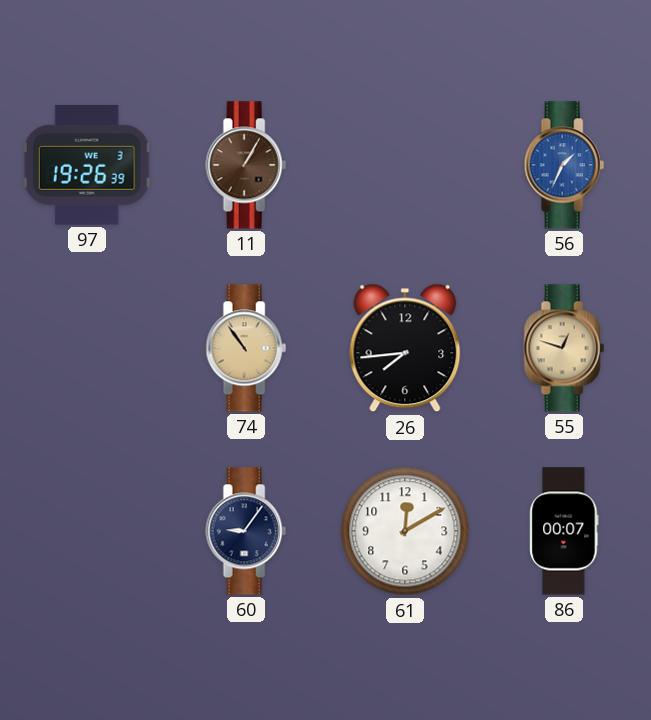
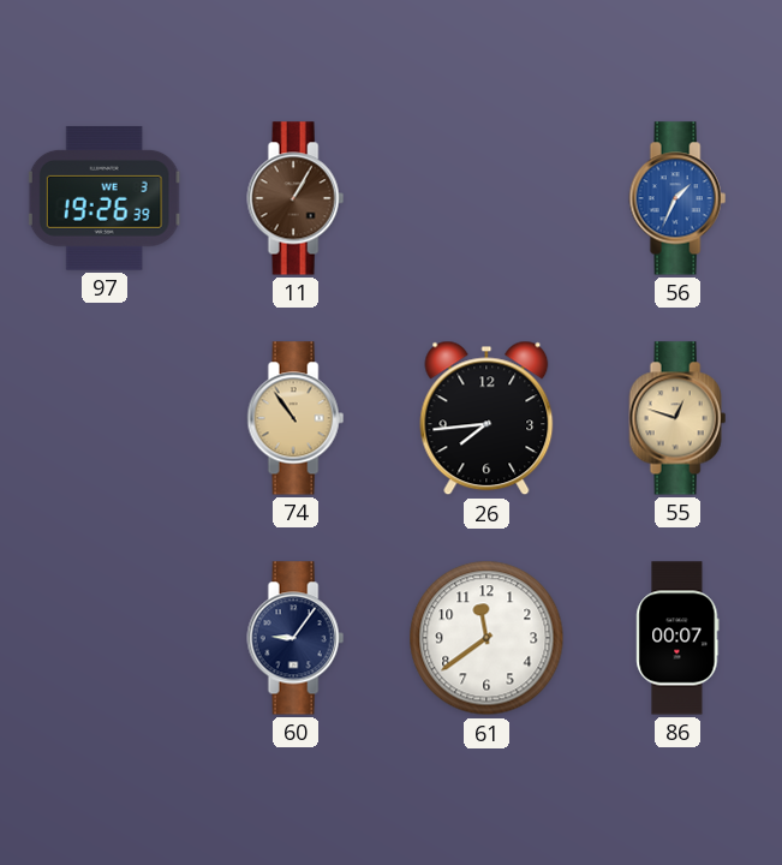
61: 12:10 -> 11:39
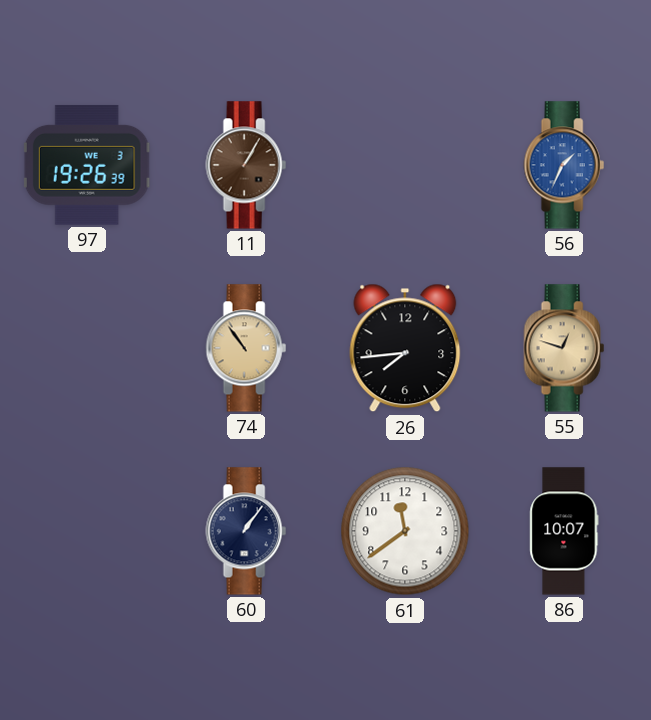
60: 9:06 -> 1:06
86: 00:07 -> 10:07
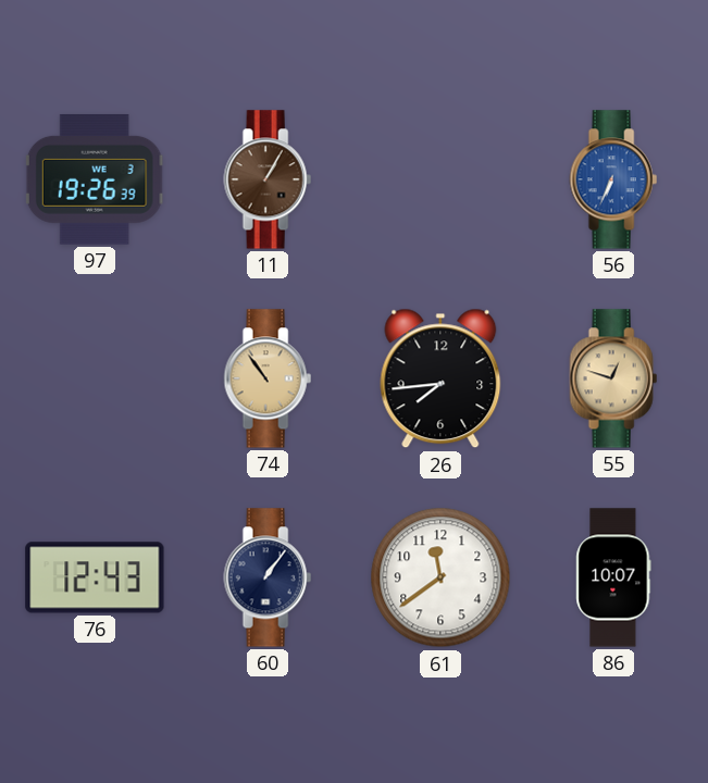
56: 1:34 -> 6:34
76: none -> 12:43
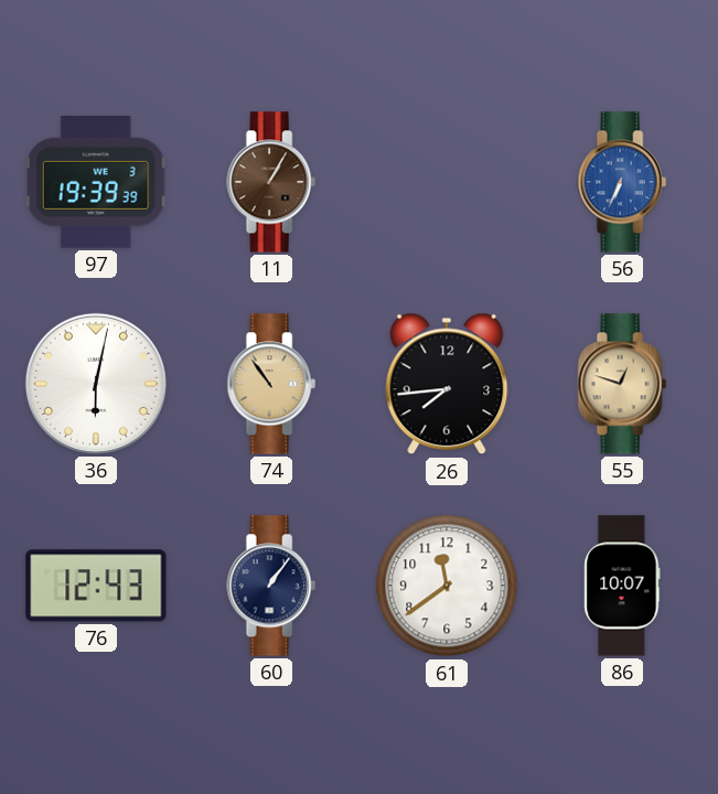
97: 19:26 -> 19:39
36: none -> 6:02
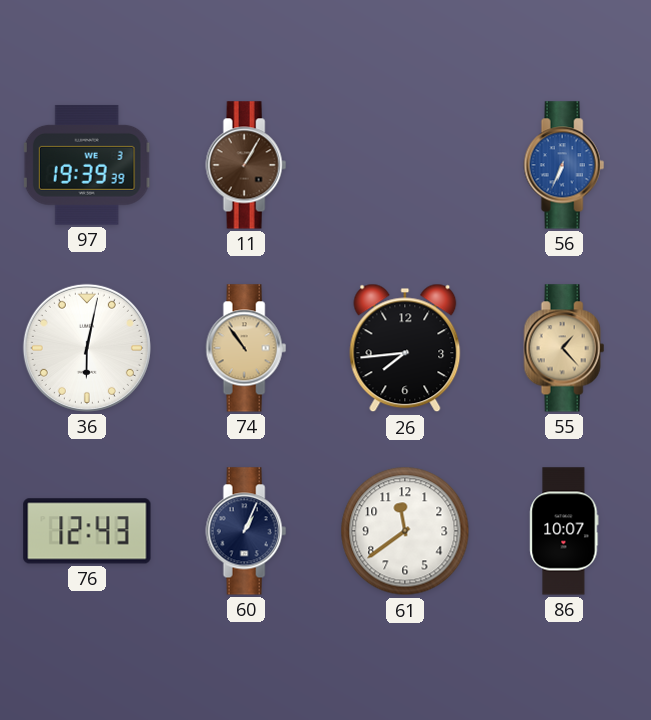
55: 12:48 -> 1:23
60: 1:06 -> 1:04
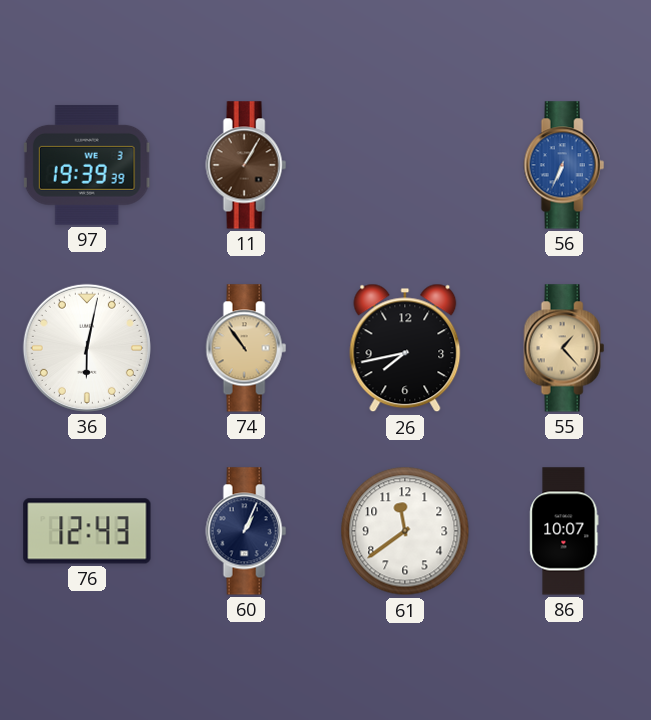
26: 7:44 -> 7:43
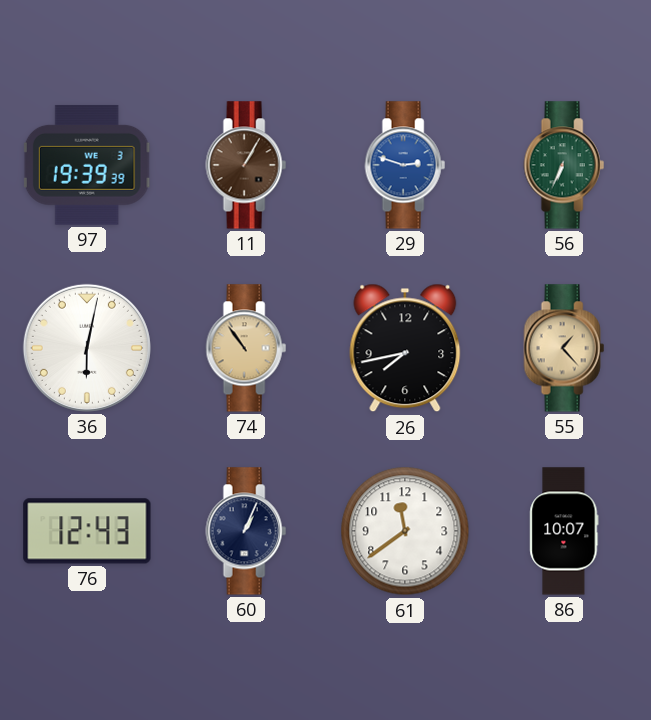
29: none -> 2:48
56 dial: blue -> green
